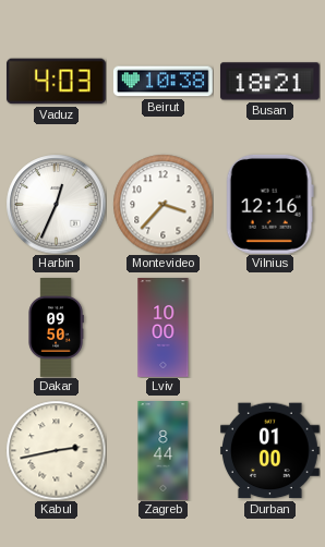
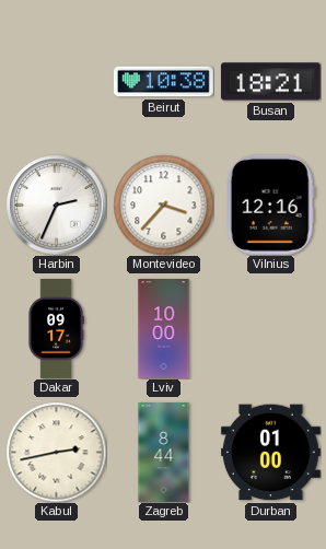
Vaduz: 4:03 -> none
Harbin: 12:34 -> 2:34
Dakar: 09:50 -> 09:17
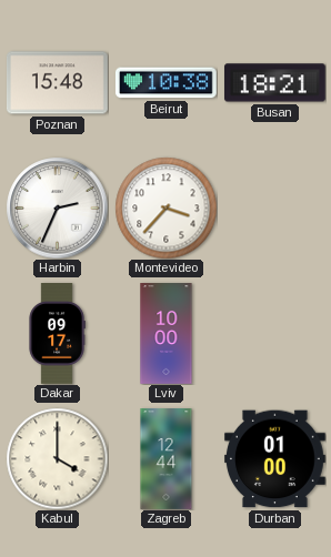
Poznan: none -> 15:48
Vilnius: 12:16 -> none
Kabul: 2:43 -> 4:00
Zagreb: 8:44 -> 12:44
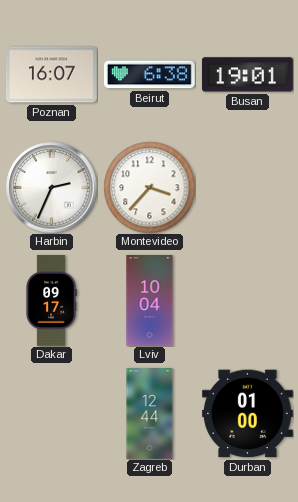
Poznan: 15:48 -> 16:07
Beirut: 10:38 -> 6:38
Busan: 18:21 -> 19:01
Lviv: 10:00 -> 10:04
Kabul: 4:00 -> none
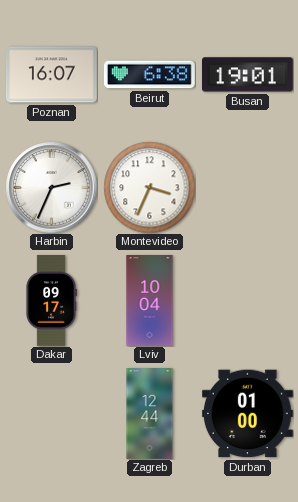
Montevideo: 3:37 -> 3:34
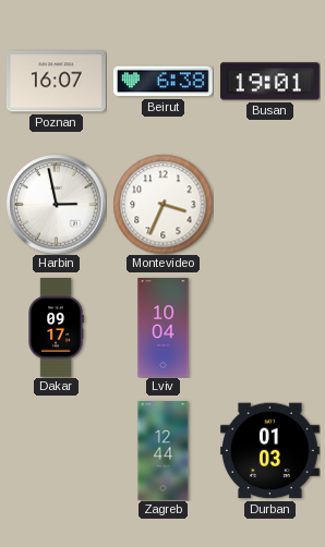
Harbin: 2:34 -> 2:58
Durban: 01:00 -> 01:03
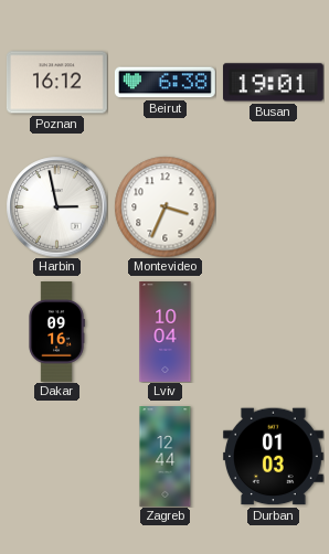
Poznan: 16:07 -> 16:12
Dakar: 09:17 -> 09:16
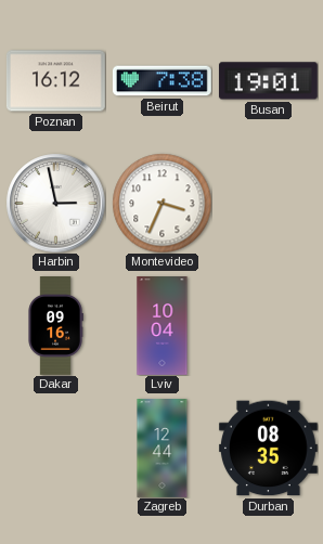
Beirut: 6:38 -> 7:38
Durban: 01:03 -> 08:35
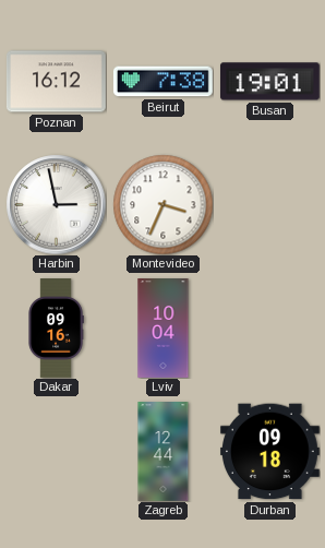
Durban: 08:35 -> 09:18
